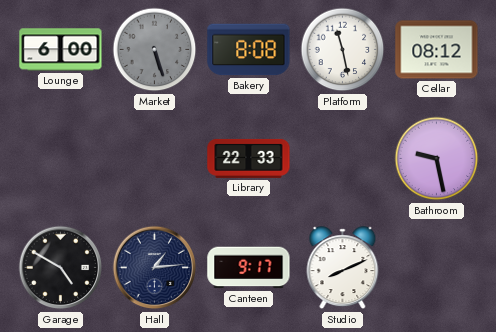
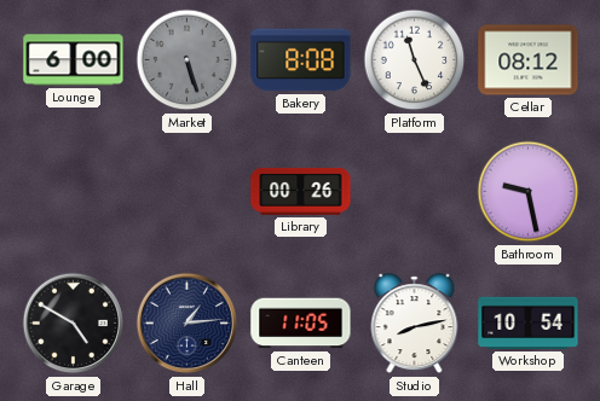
Platform: 11:28 -> 11:26
Library: 22:33 -> 00:26
Canteen: 9:17 -> 11:05
Studio: 8:11 -> 8:13
Workshop: none -> 10:54
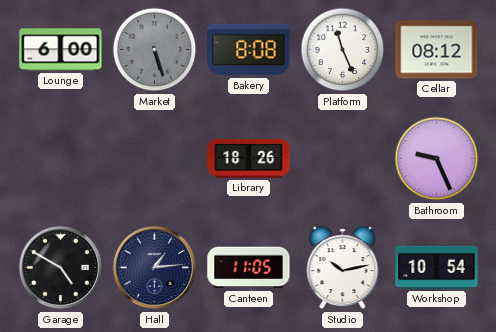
Library: 00:26 -> 18:26
Bathroom: 9:28 -> 9:26
Studio: 8:13 -> 10:13
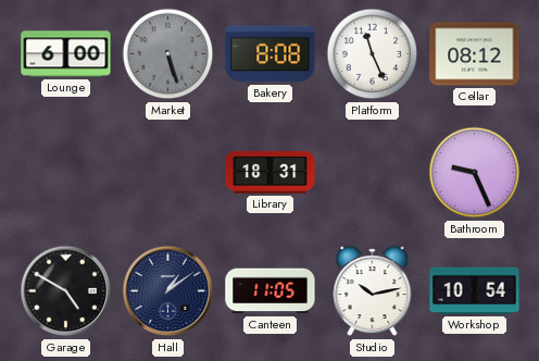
Library: 18:26 -> 18:31
Hall: 1:14 -> 1:09
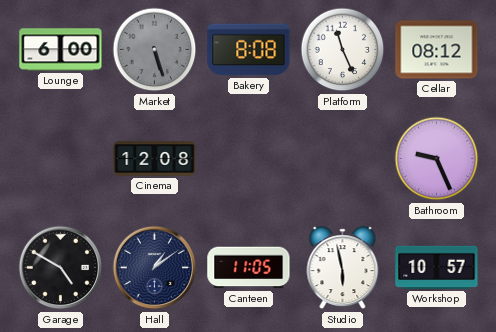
Cinema: none -> 12:08
Library: 18:31 -> none
Studio: 10:13 -> 5:58
Workshop: 10:54 -> 10:57
